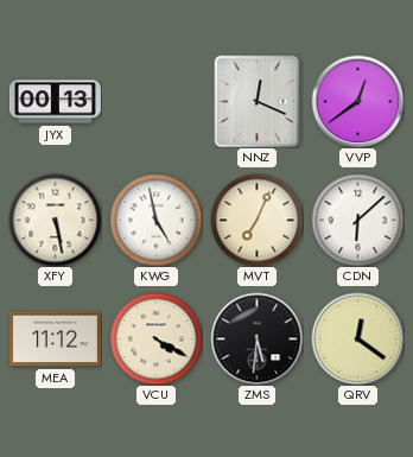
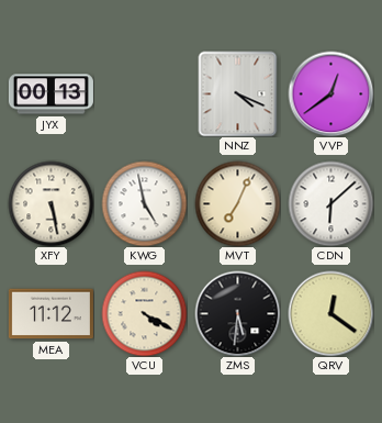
NNZ: 12:19 -> 4:19
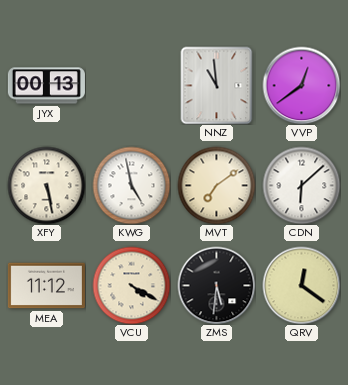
NNZ: 4:19 -> 10:59
MVT: 7:04 -> 7:09
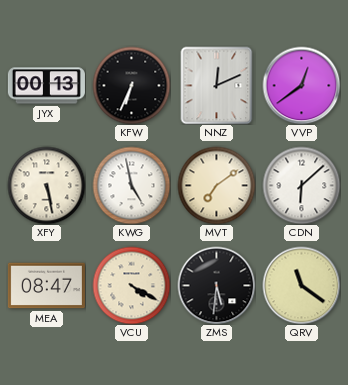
KFW: none -> 6:34
NNZ: 10:59 -> 12:11
MEA: 11:12 -> 08:47
QRV: 12:21 -> 11:21
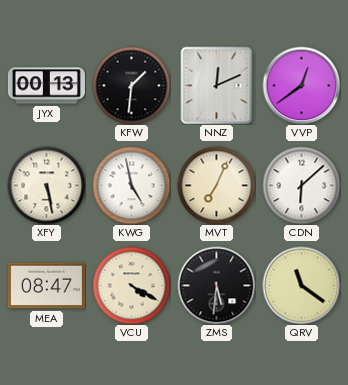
KFW: 6:34 -> 1:31
MVT: 7:09 -> 7:04
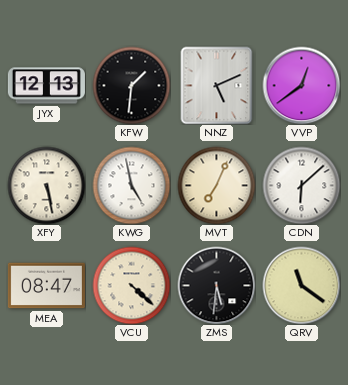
JYX: 00:13 -> 12:13
NNZ: 12:11 -> 5:11
VCU: 4:20 -> 4:22
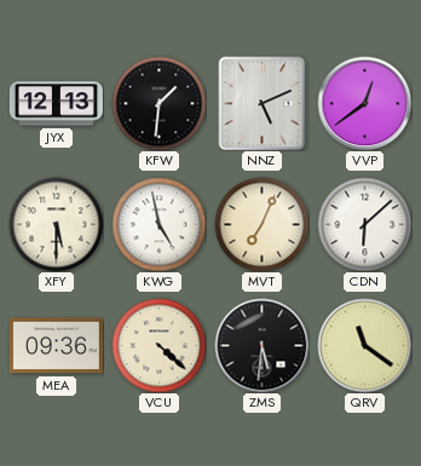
XFY: 5:28 -> 5:30
MEA: 08:47 -> 09:36
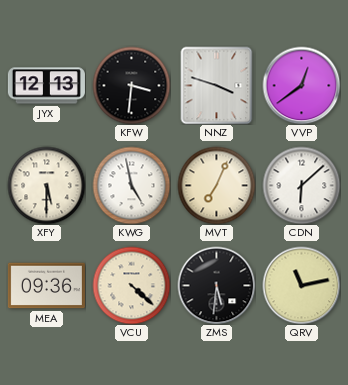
KFW: 1:31 -> 3:31
NNZ: 5:11 -> 3:48
QRV: 11:21 -> 11:13
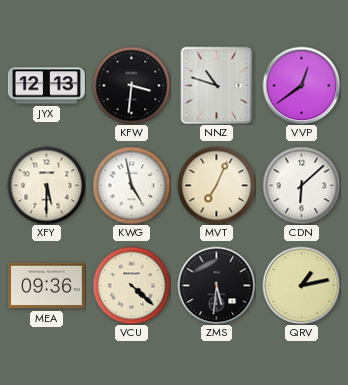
NNZ: 3:48 -> 10:48
QRV: 11:13 -> 1:13
